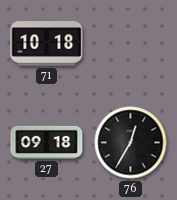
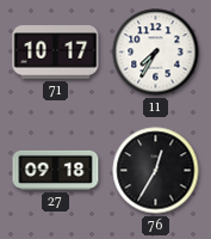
71: 10:18 -> 10:17
11: none -> 7:35
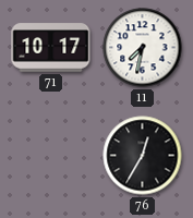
11: 7:35 -> 7:32
27: 09:18 -> none
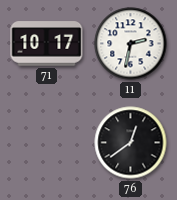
11: 7:32 -> 2:32
76: 12:35 -> 12:39
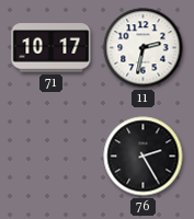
76: 12:39 -> 2:25
